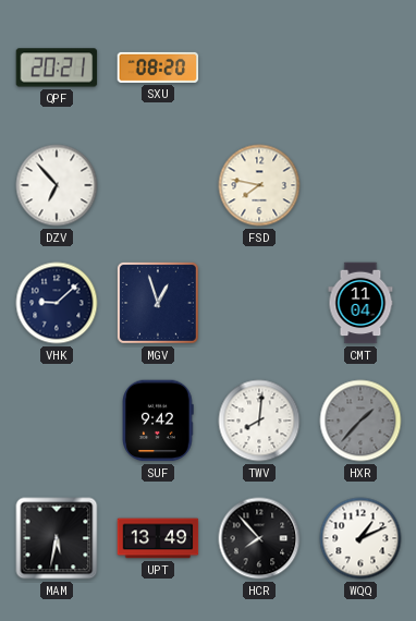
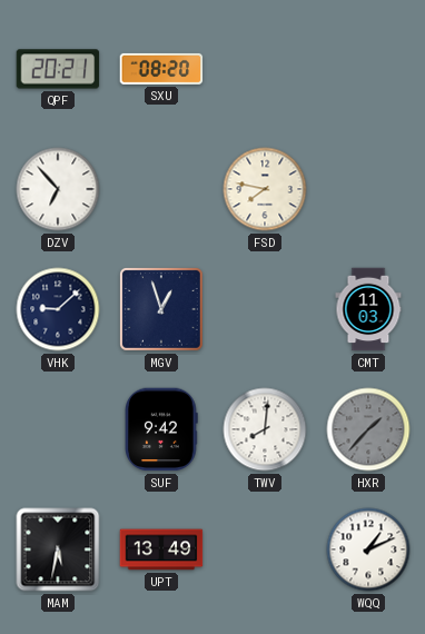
CMT: 11:04 -> 11:03
HCR: 7:53 -> none
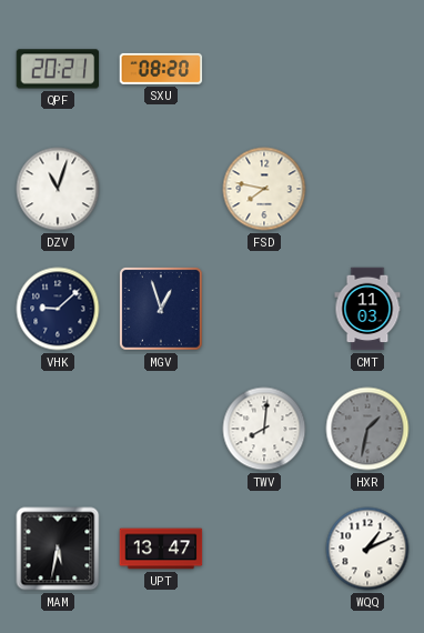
DZV: 6:53 -> 11:03
SUF: 9:42 -> none
HXR: 1:37 -> 1:32
UPT: 13:49 -> 13:47
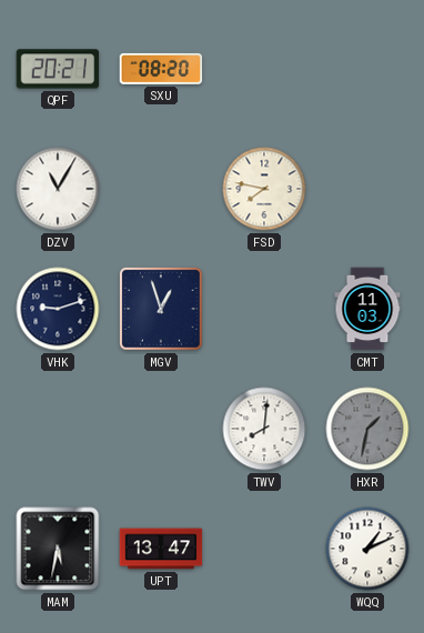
DZV: 11:03 -> 11:05
VHK: 9:08 -> 9:12
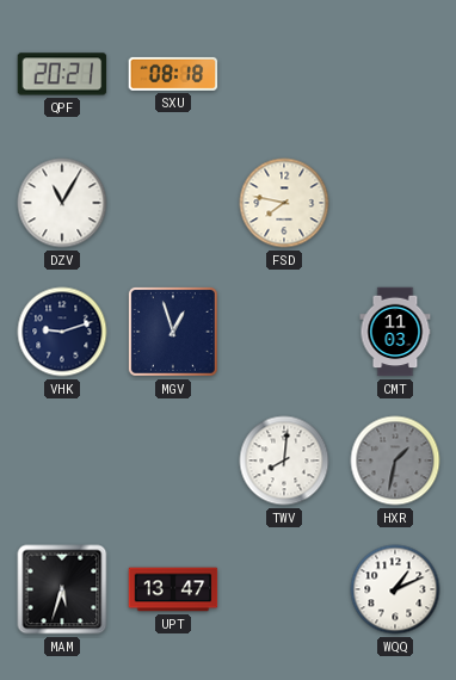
SXU: 08:20 -> 08:18
MAM: 5:32 -> 5:33
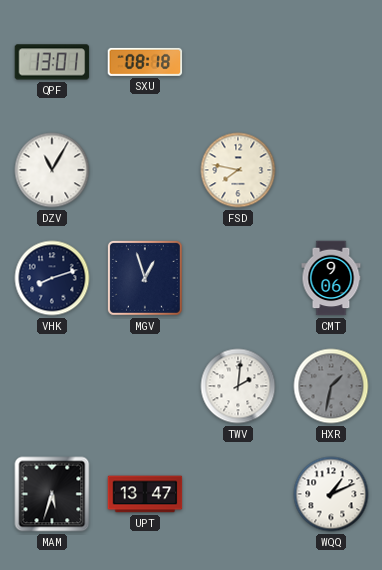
QPF: 20:21 -> 13:01
VHK: 9:12 -> 8:12
CMT: 11:03 -> 9:06
TWV: 8:01 -> 2:01
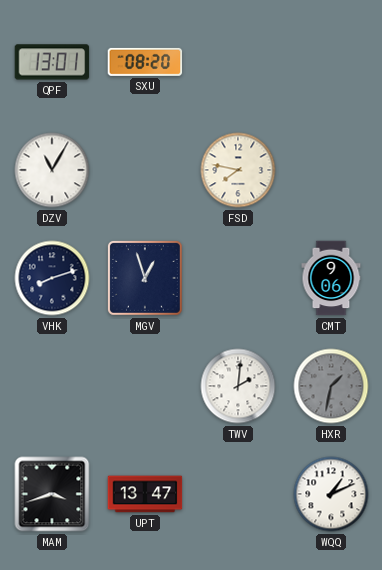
SXU: 08:18 -> 08:20
MAM: 5:33 -> 3:42
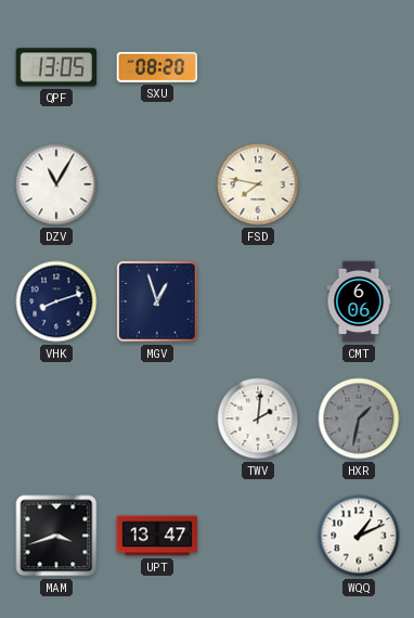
QPF: 13:01 -> 13:05
CMT: 9:06 -> 6:06
